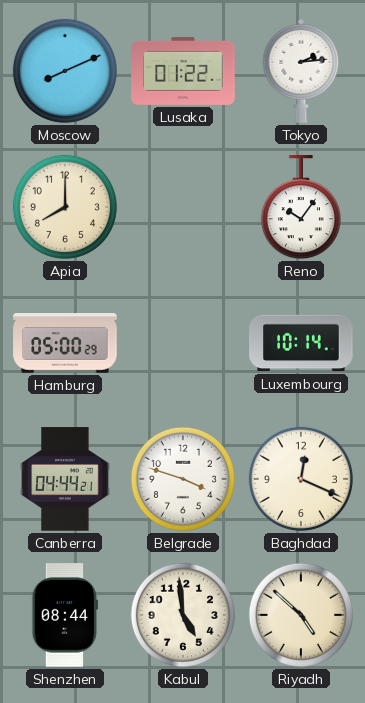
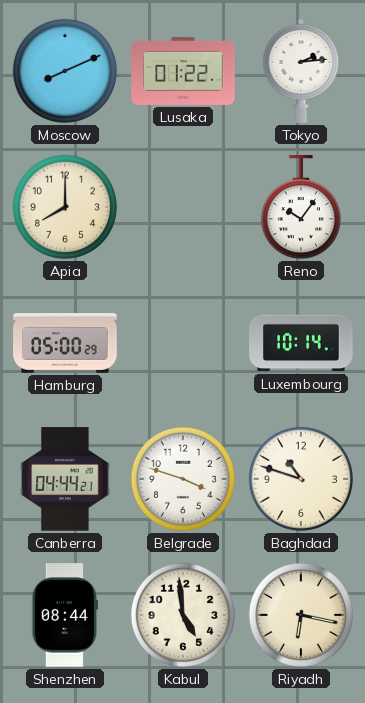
Baghdad: 12:19 -> 10:48
Riyadh: 4:52 -> 6:17
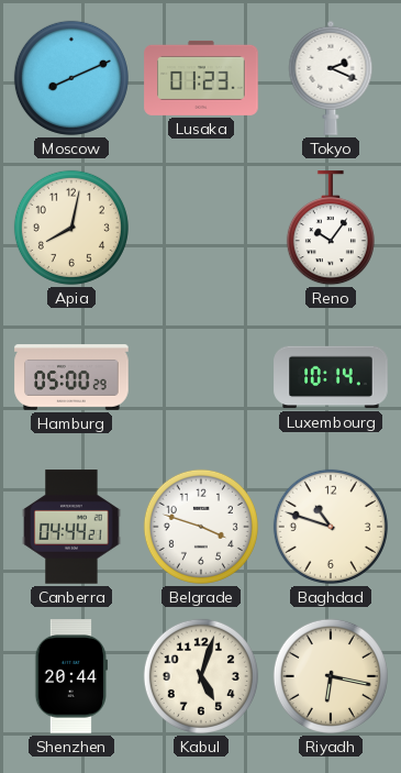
Lusaka: 01:22 -> 01:23
Tokyo: 2:14 -> 2:19
Apia: 8:00 -> 8:02
Shenzhen: 08:44 -> 20:44
Kabul: 4:59 -> 5:03
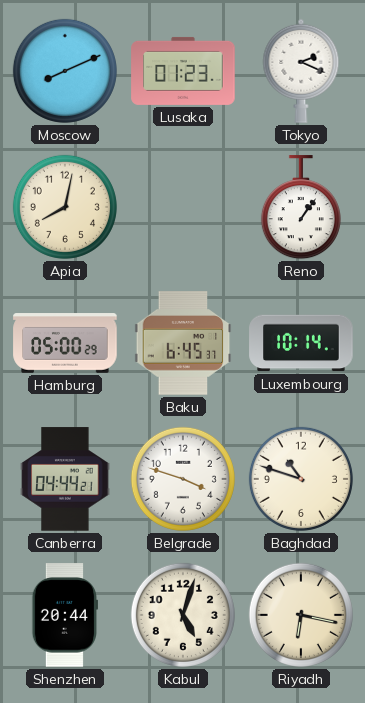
Reno: 10:06 -> 1:06
Baku: none -> 6:45
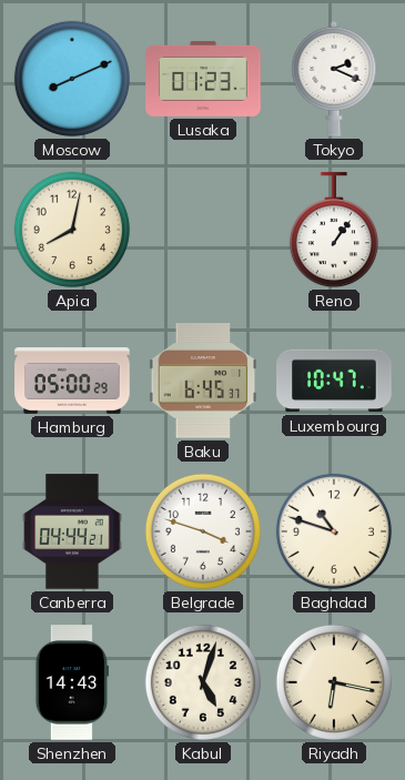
Luxembourg: 10:14 -> 10:47
Shenzhen: 20:44 -> 14:43
